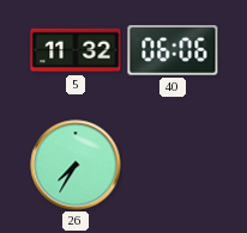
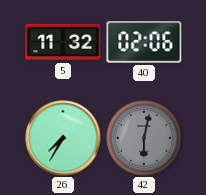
40: 06:06 -> 02:06
42: none -> 6:02
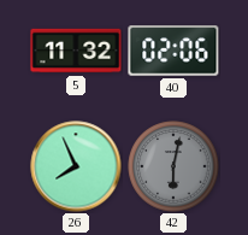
26: 7:35 -> 7:56
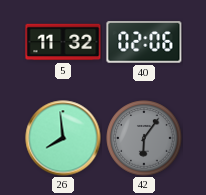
26: 7:56 -> 7:59
42: 6:02 -> 6:06
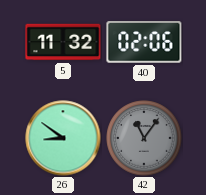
26: 7:59 -> 8:51
42: 6:06 -> 11:06
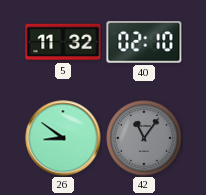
40: 02:06 -> 02:10
